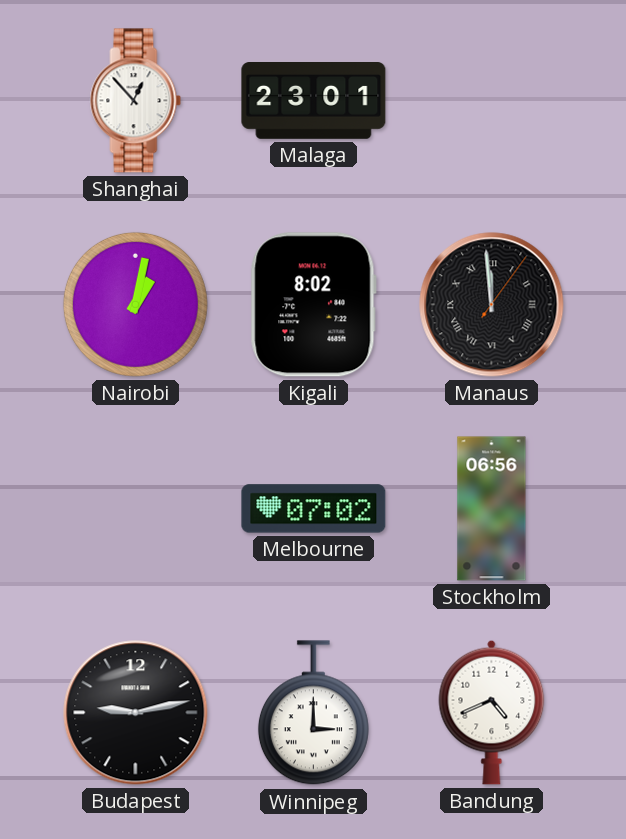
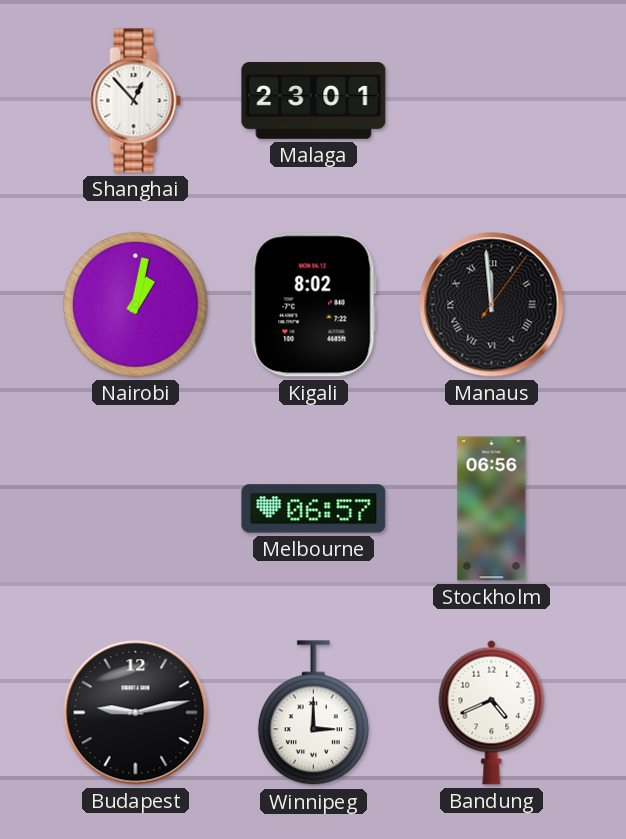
Melbourne: 07:02 -> 06:57
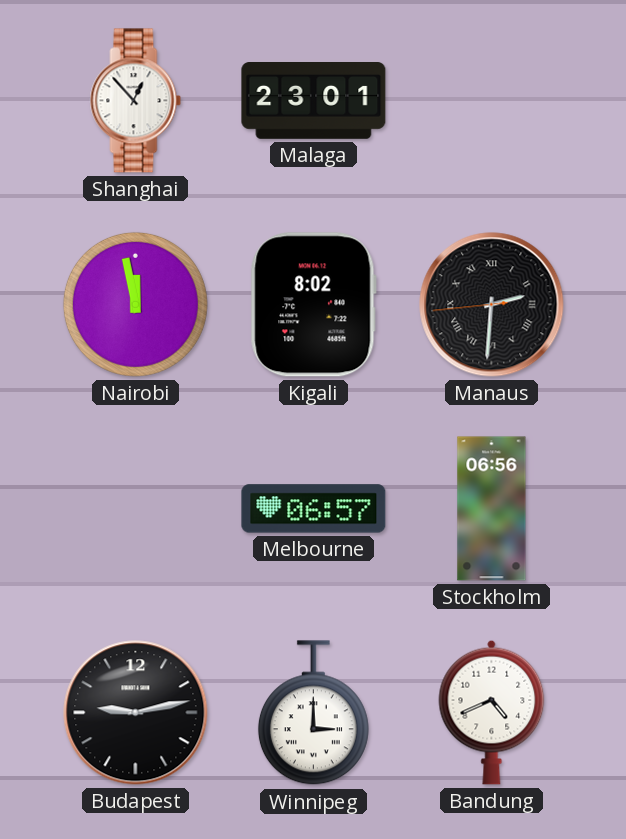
Nairobi: 1:02 -> 11:58
Manaus: 11:59 -> 2:30
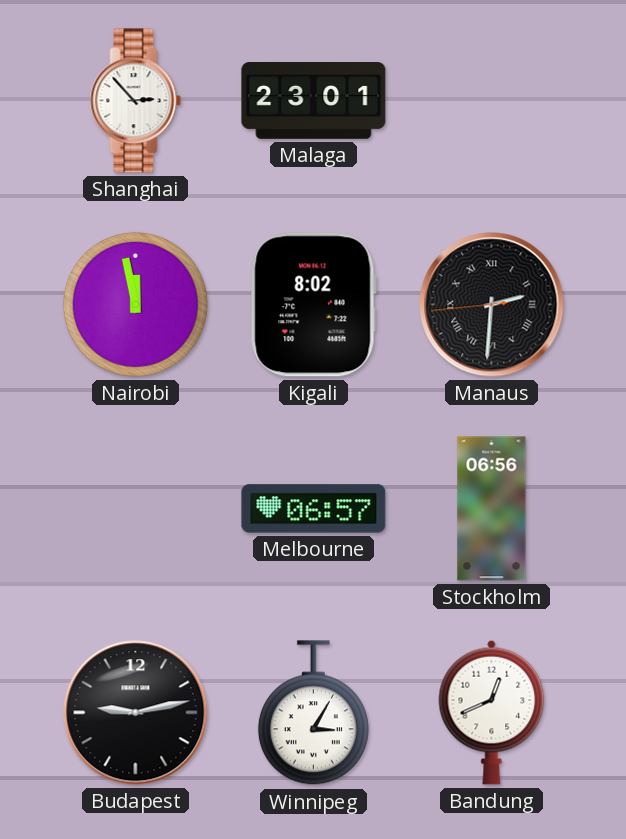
Shanghai: 12:53 -> 2:53
Winnipeg: 3:00 -> 3:05
Bandung: 4:41 -> 12:41
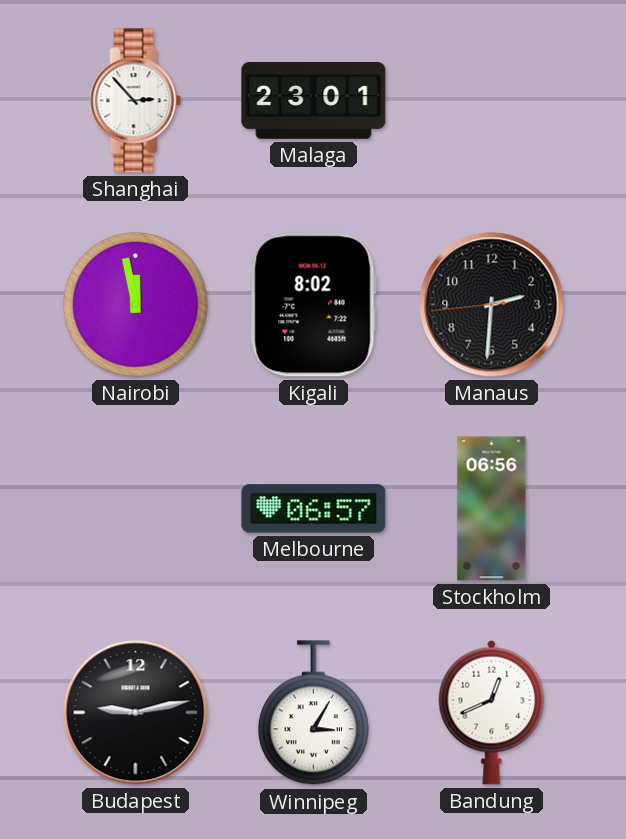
Manaus numerals: Roman -> Arabic
